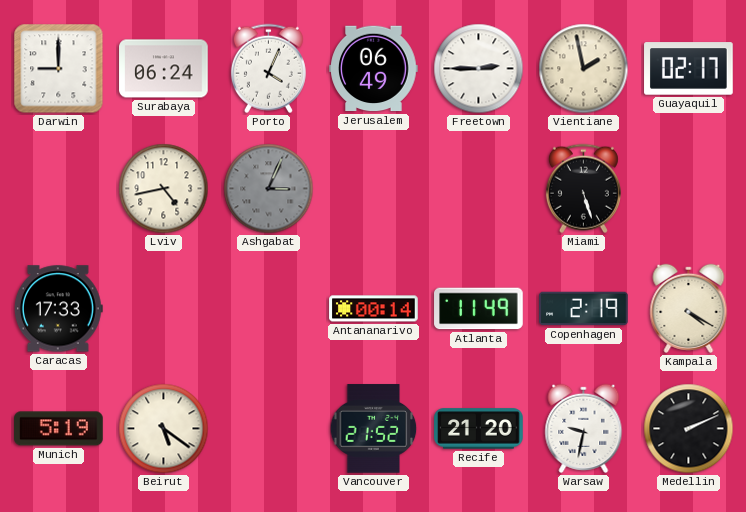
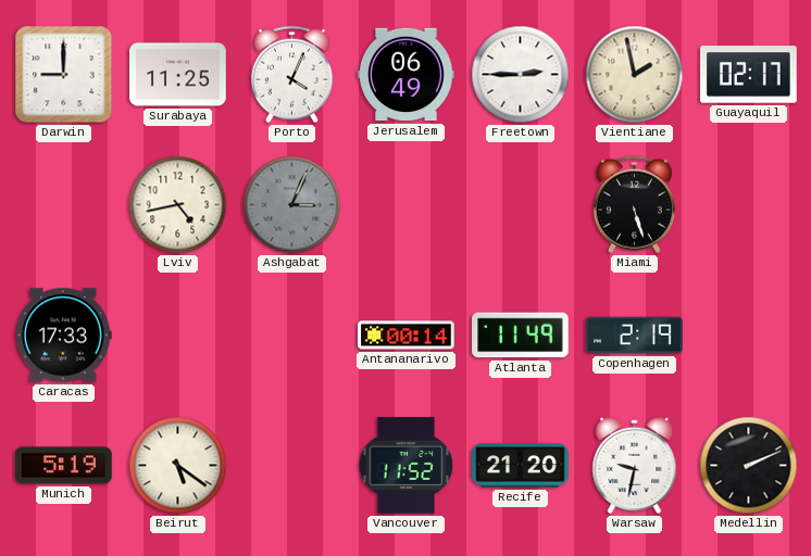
Surabaya: 06:24 -> 11:25
Kampala: 4:20 -> none
Vancouver: 21:52 -> 11:52
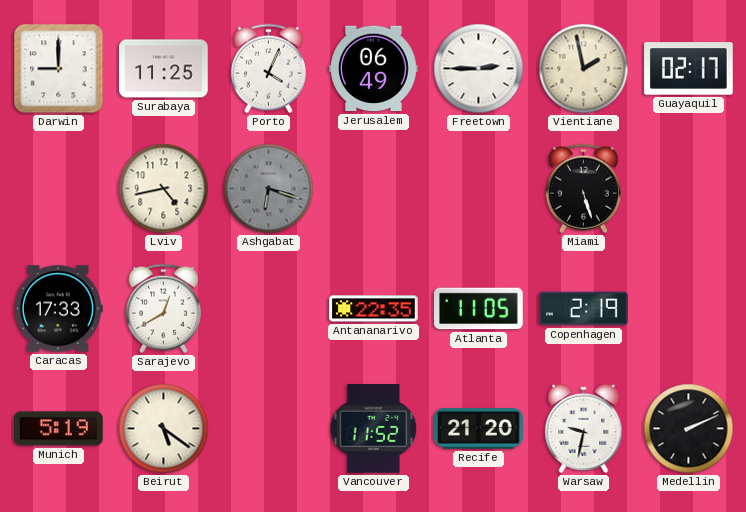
Ashgabat: 3:04 -> 6:18
Sarajevo: none -> 12:40
Antananarivo: 00:14 -> 22:35
Atlanta: 11:49 -> 11:05
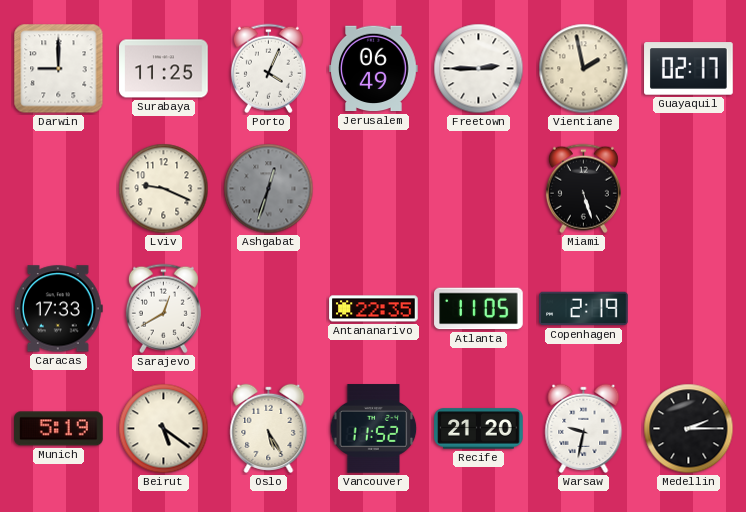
Lviv: 4:43 -> 9:19
Ashgabat: 6:18 -> 12:33
Oslo: none -> 5:25
Medellin: 2:11 -> 2:15
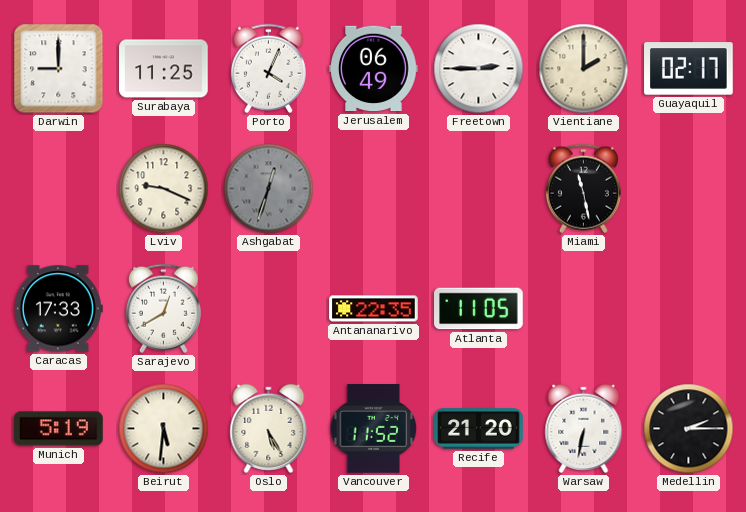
Vientiane: 1:58 -> 2:00
Miami: 5:27 -> 11:28
Copenhagen: 2:19 -> none
Beirut: 5:21 -> 5:31
Warsaw: 9:32 -> 6:32
